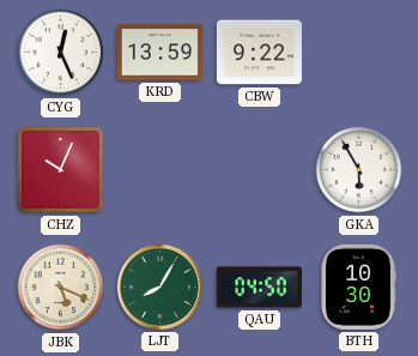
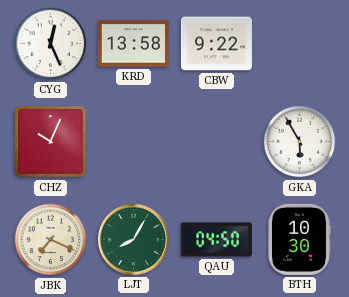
KRD: 13:59 -> 13:58
JBK: 5:19 -> 7:19
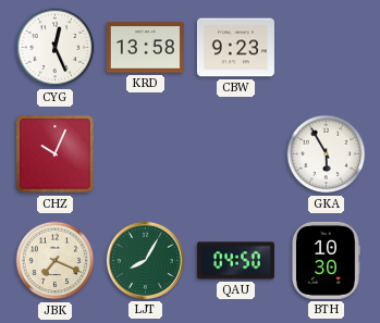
CBW: 9:22 -> 9:23
